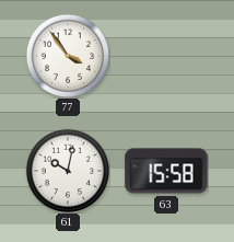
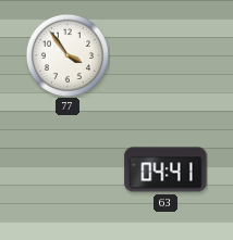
61: 10:02 -> none
63: 15:58 -> 04:41
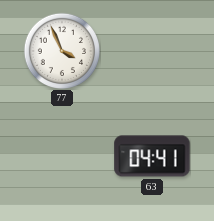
77: 3:54 -> 3:56
